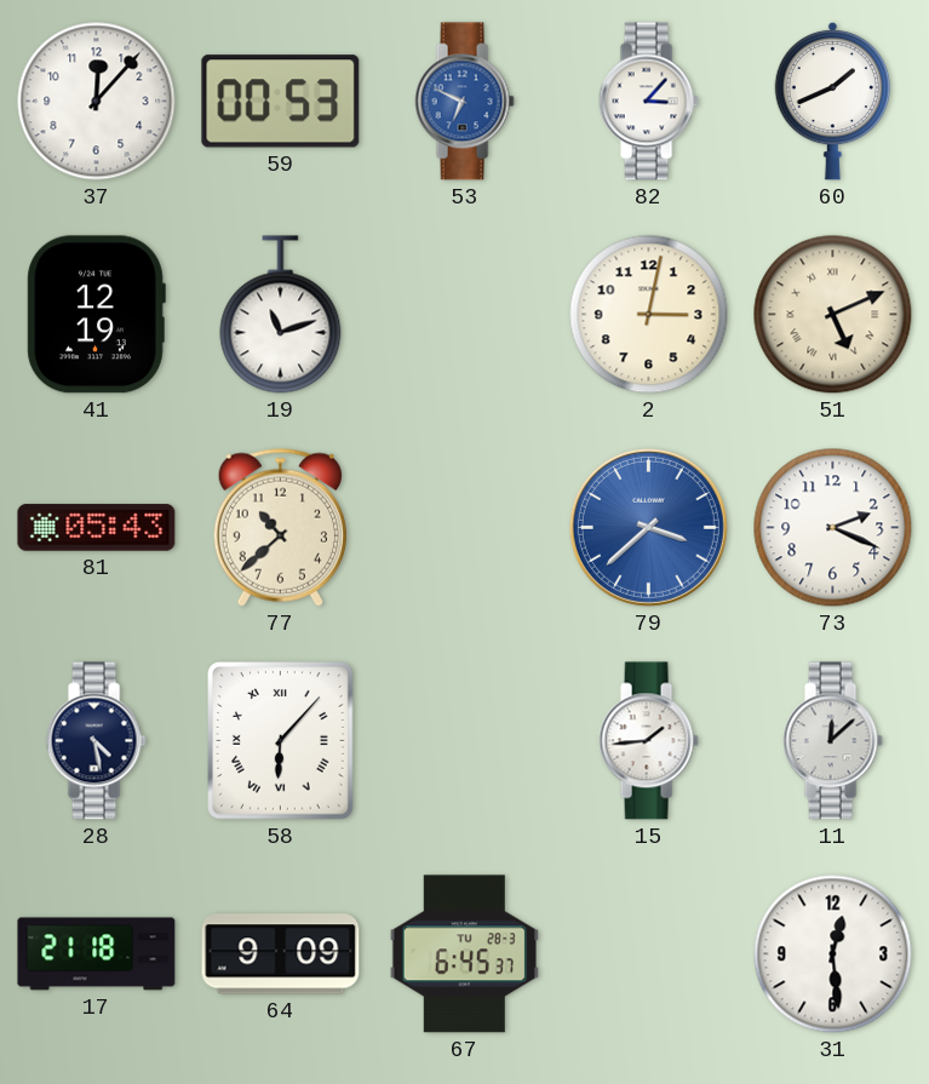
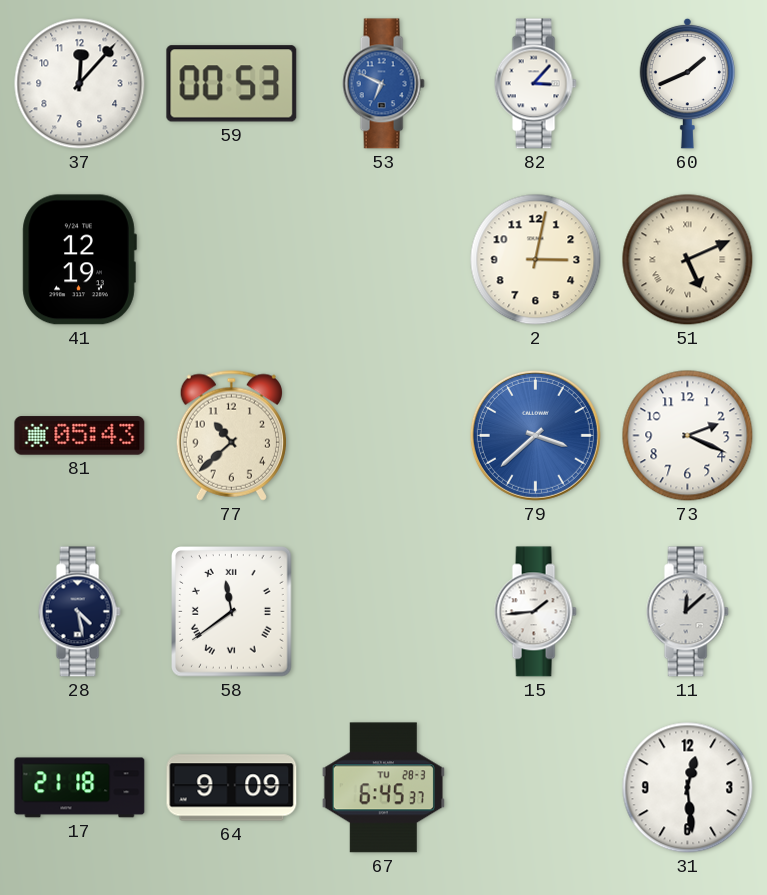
19: 11:12 -> none
58: 6:07 -> 11:39
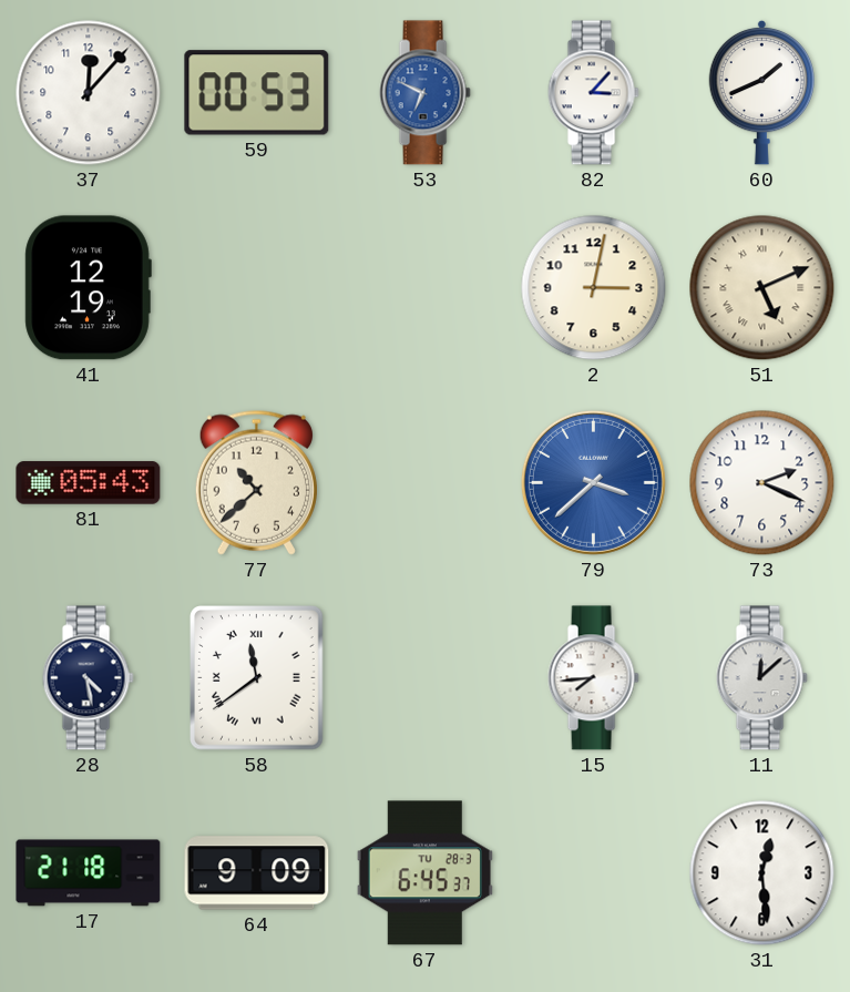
15: 1:44 -> 7:44
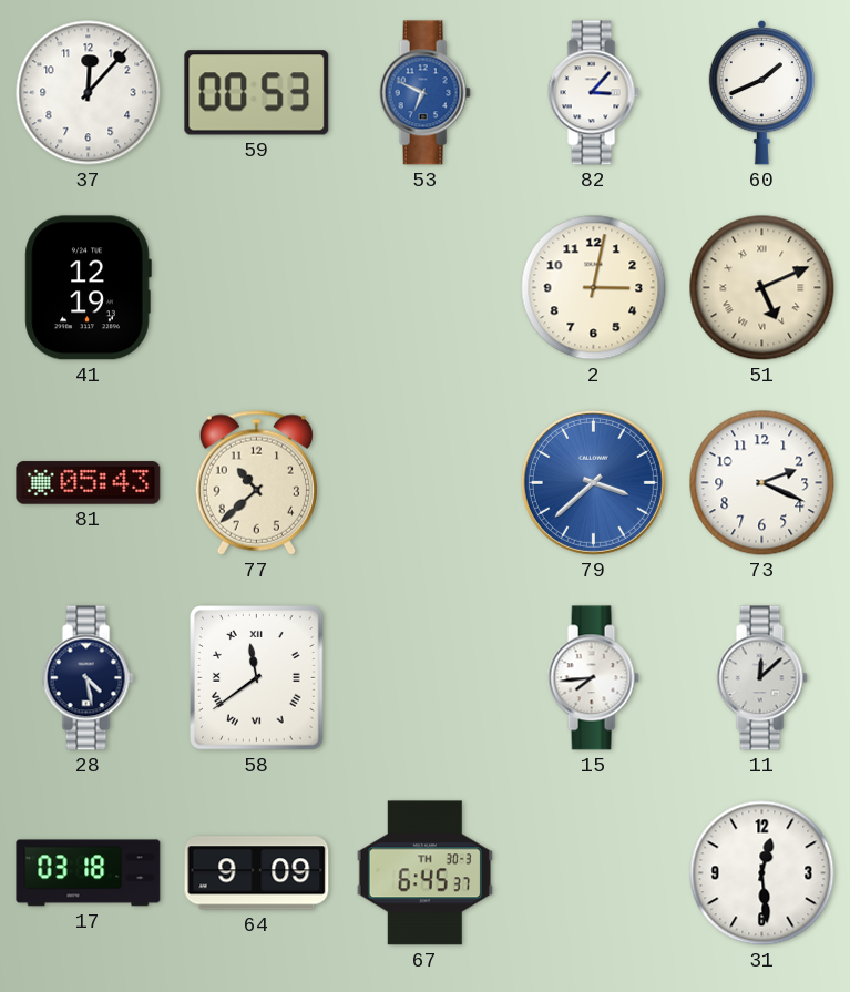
17: 21:18 -> 03:18
67 date: TU 28-3 -> TH 30-3
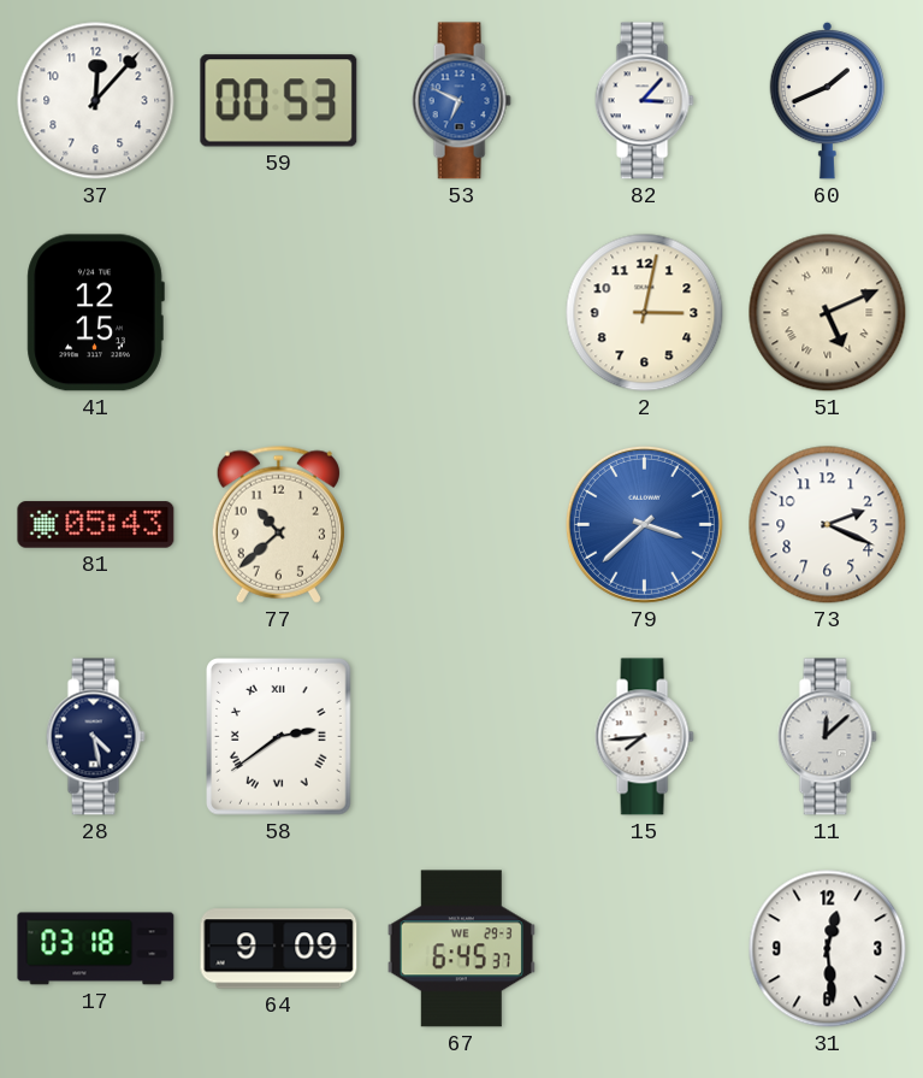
41: 12:19 -> 12:15
58: 11:39 -> 2:39
67 date: TH 30-3 -> WE 29-3
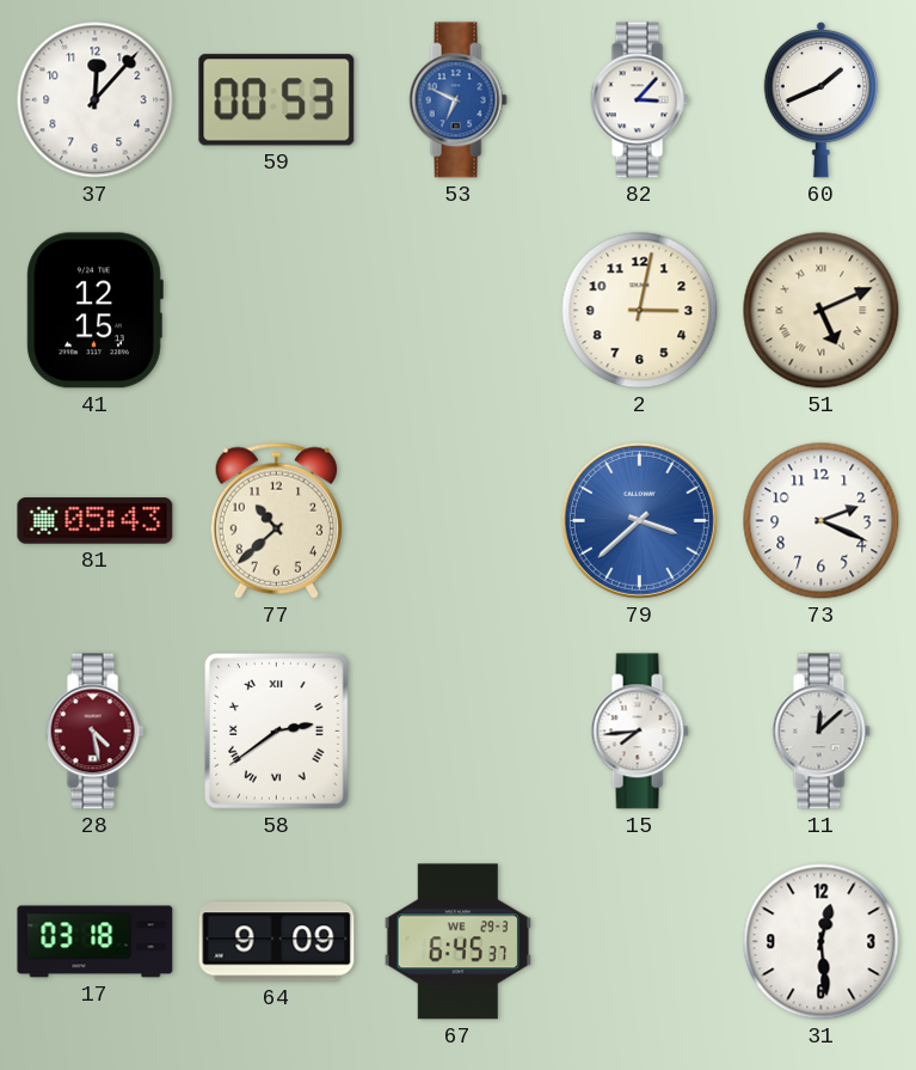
28 dial: navy -> burgundy
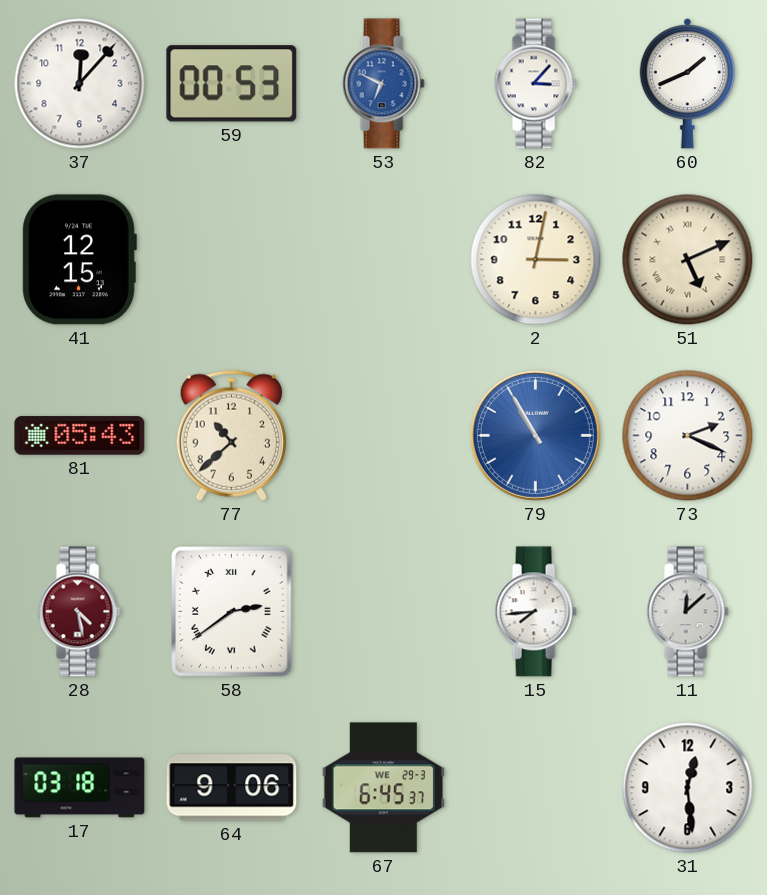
79: 3:38 -> 10:55
64: 9:09 -> 9:06
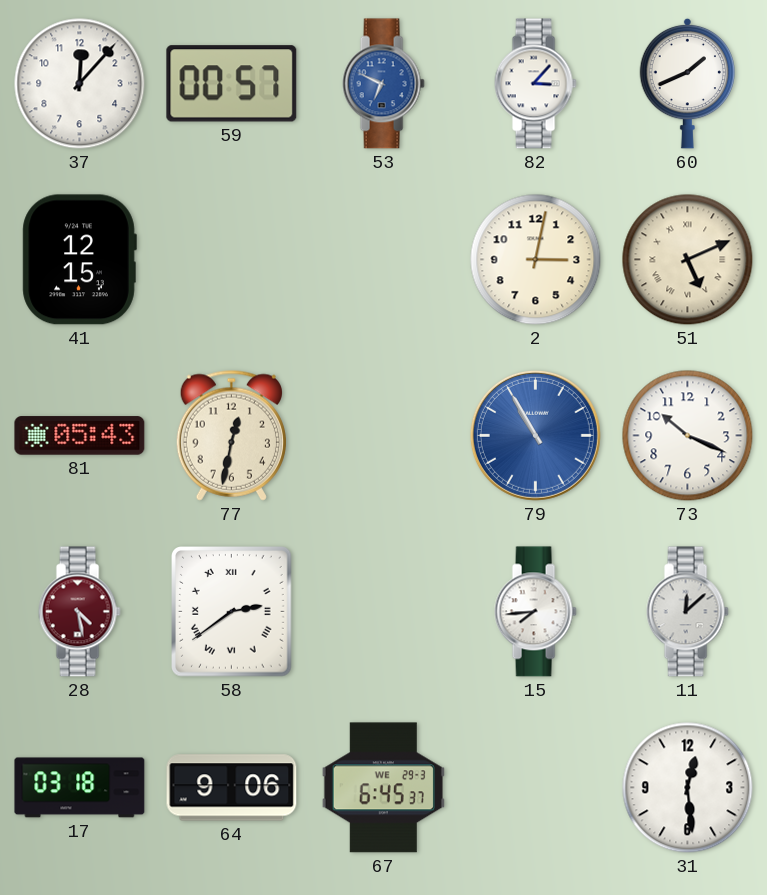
59: 00:53 -> 00:57
77: 10:38 -> 12:32
73: 2:19 -> 10:19
